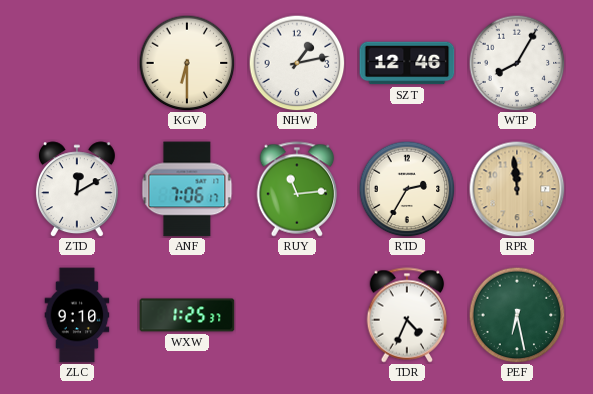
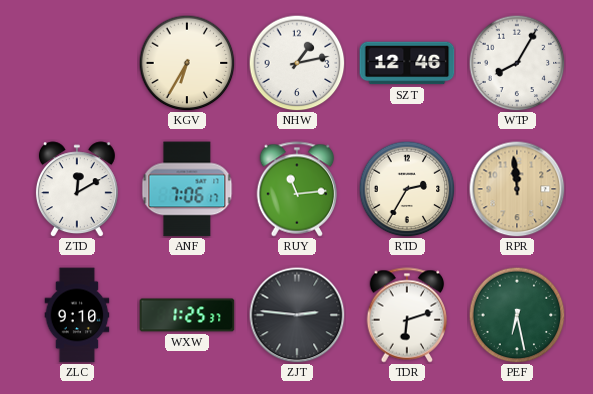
KGV: 6:30 -> 6:35
ZJT: none -> 2:46
TDR: 4:34 -> 6:12
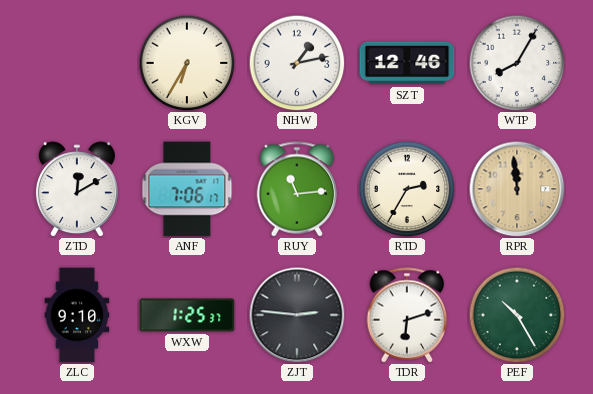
PEF: 6:28 -> 10:25
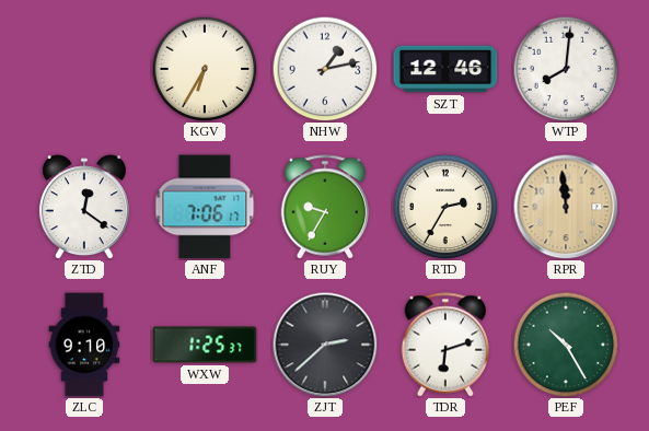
WTP: 8:05 -> 8:01
ZTD: 12:10 -> 12:21
RUY: 11:14 -> 9:35
ZJT: 2:46 -> 2:38
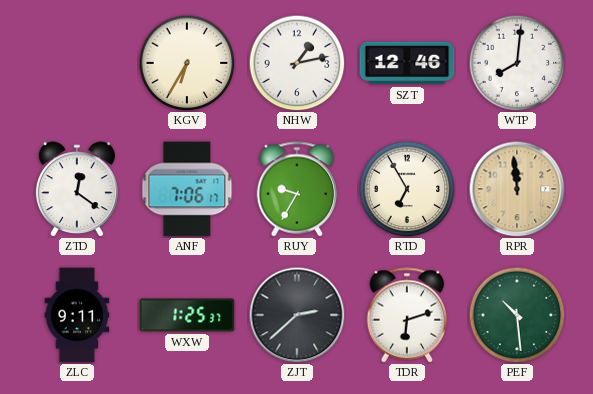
RTD: 2:35 -> 6:55
ZLC: 9:10 -> 9:11
PEF: 10:25 -> 10:29
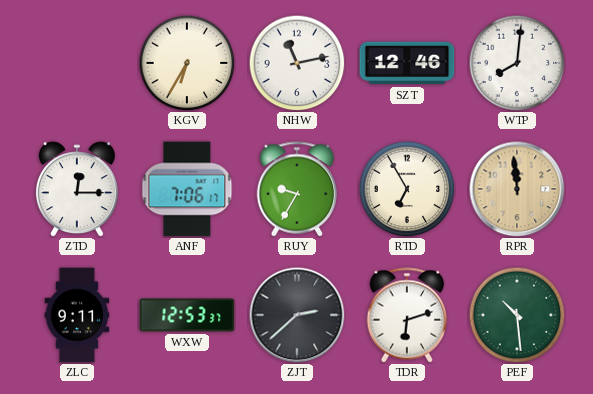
NHW: 1:13 -> 11:13
ZTD: 12:21 -> 12:15
WXW: 1:25 -> 12:53
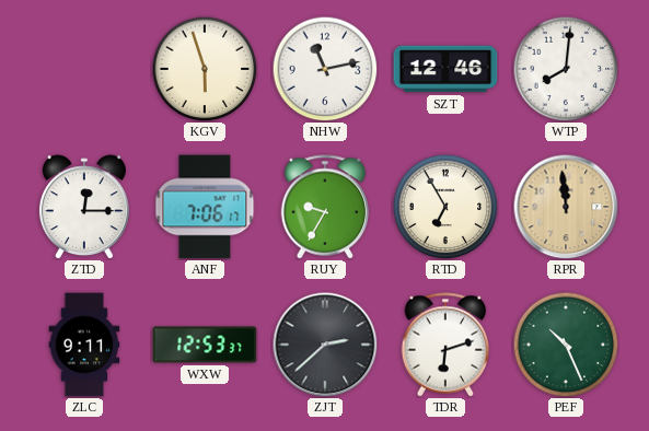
KGV: 6:35 -> 5:57
PEF: 10:29 -> 10:26
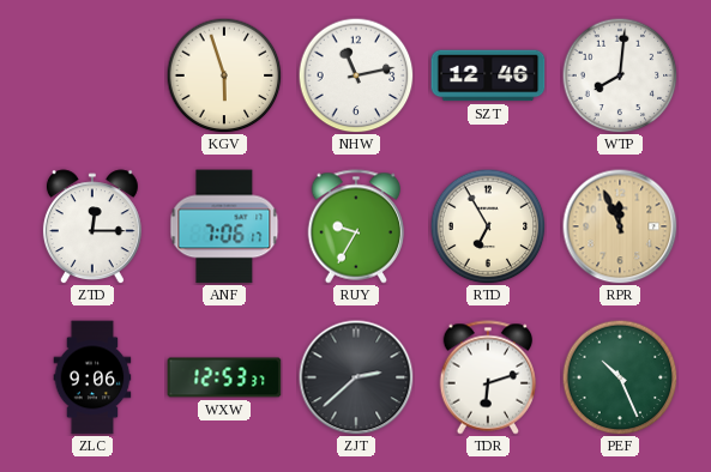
RPR: 11:59 -> 11:56
ZLC: 9:11 -> 9:06
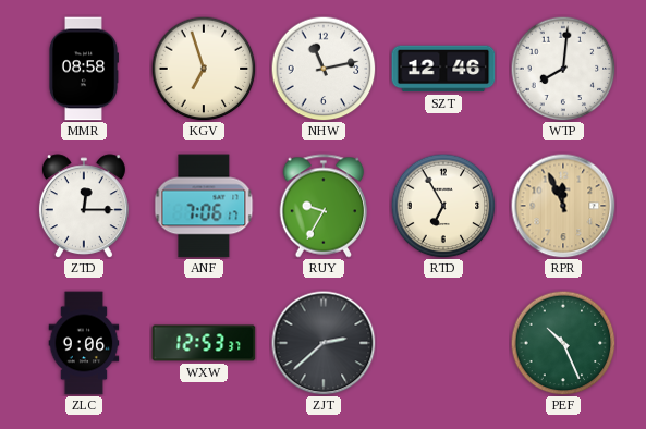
MMR: none -> 08:58
KGV: 5:57 -> 6:57
TDR: 6:12 -> none
